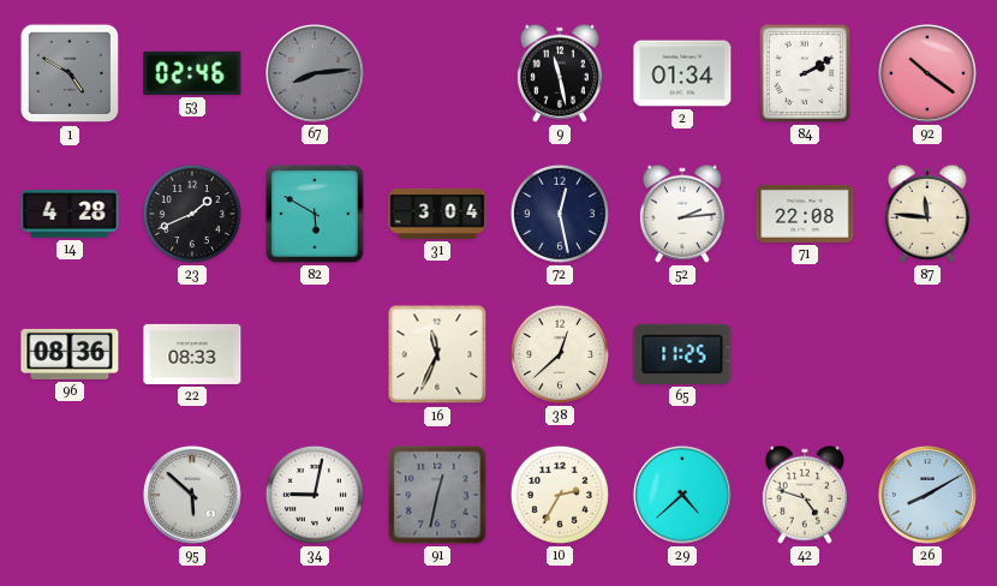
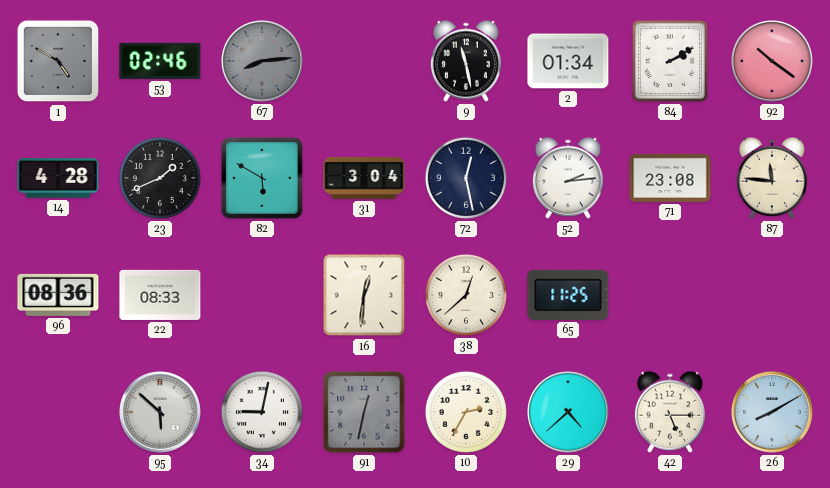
71: 22:08 -> 23:08
16: 11:34 -> 12:31
42: 4:48 -> 5:15
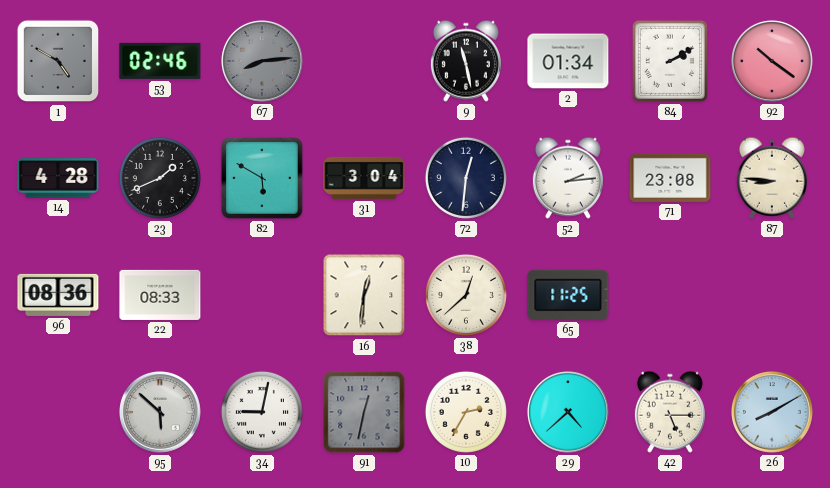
72: 12:28 -> 12:31
87: 11:46 -> 8:46
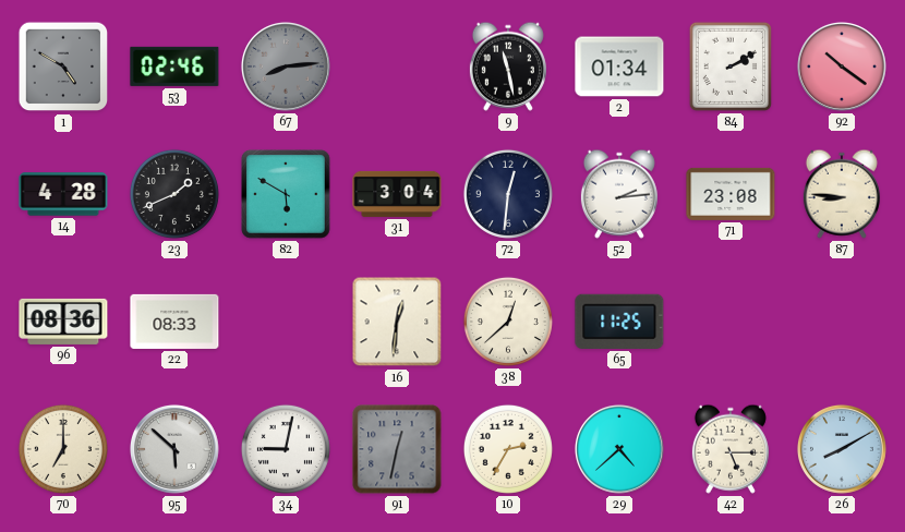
70: none -> 7:00
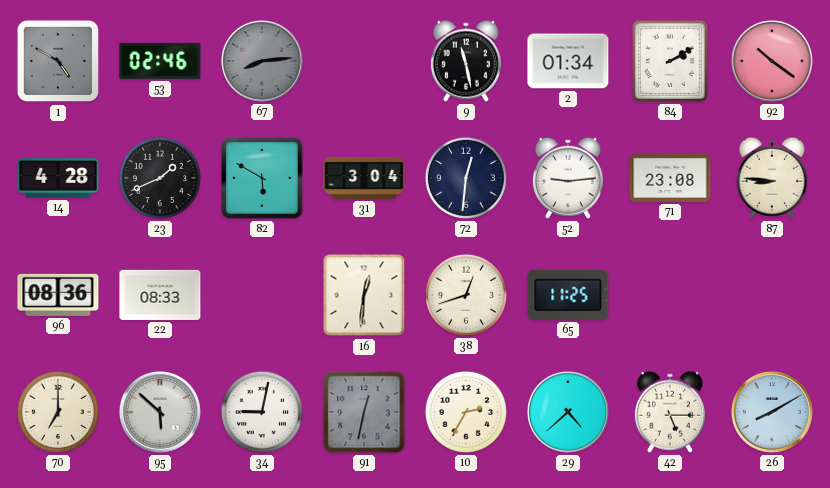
52: 2:14 -> 9:14
38: 12:38 -> 12:42
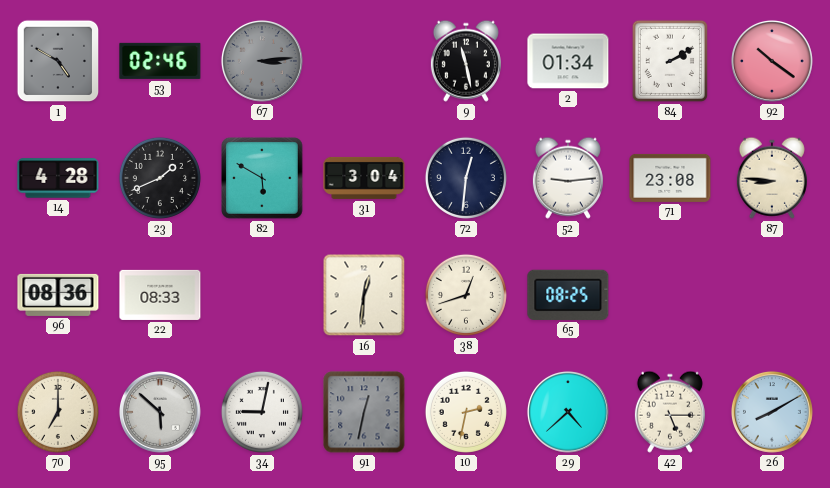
67: 8:14 -> 3:14
65: 11:25 -> 08:25
10: 2:35 -> 2:32
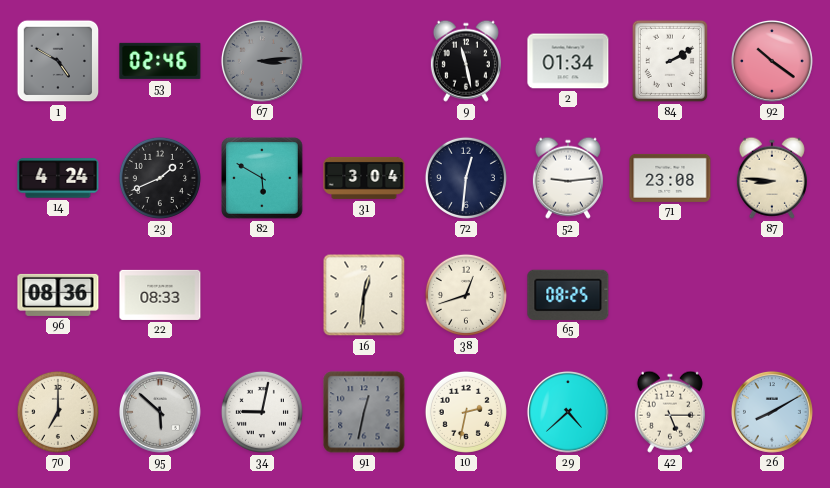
14: 4:28 -> 4:24
